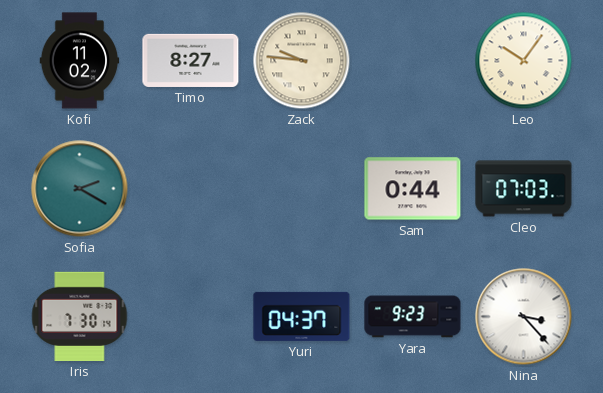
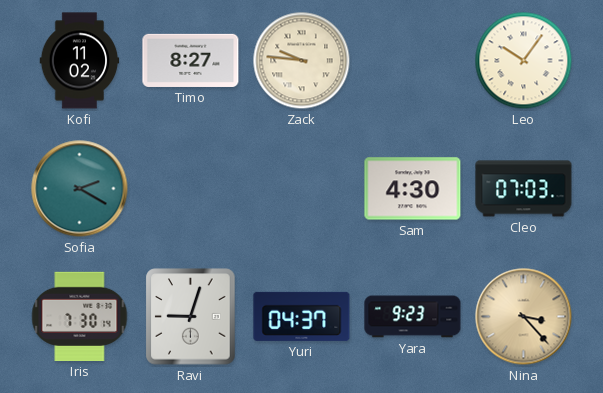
Sam: 0:44 -> 4:30
Ravi: none -> 9:03
Nina dial: white -> champagne
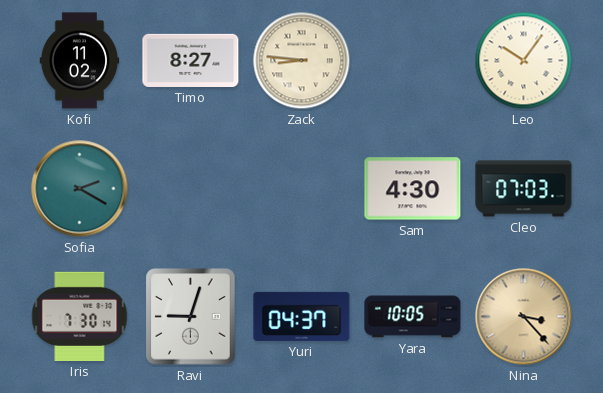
Zack: 9:46 -> 8:46
Yara: 9:23 -> 10:05
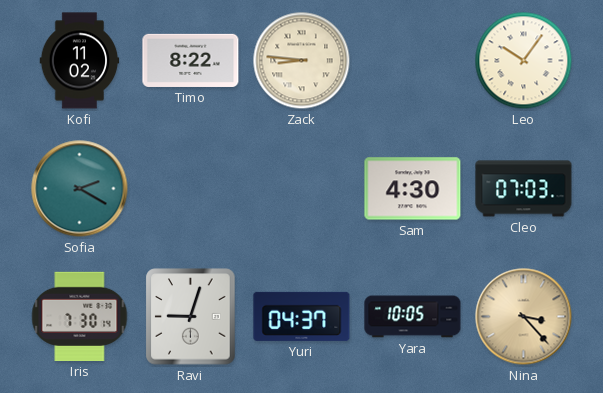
Timo: 8:27 -> 8:22
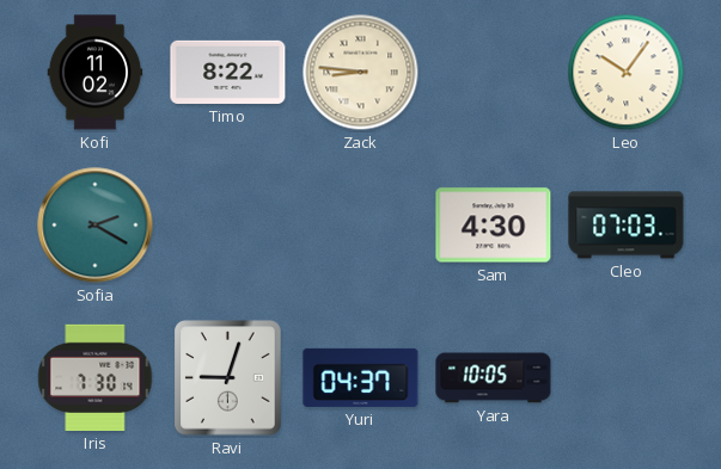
Nina: 3:23 -> none
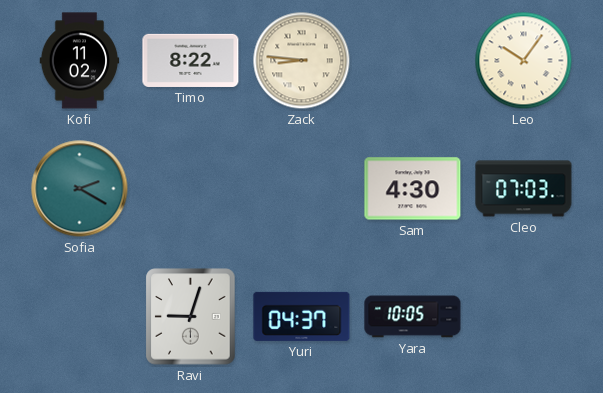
Iris: 7:30 -> none
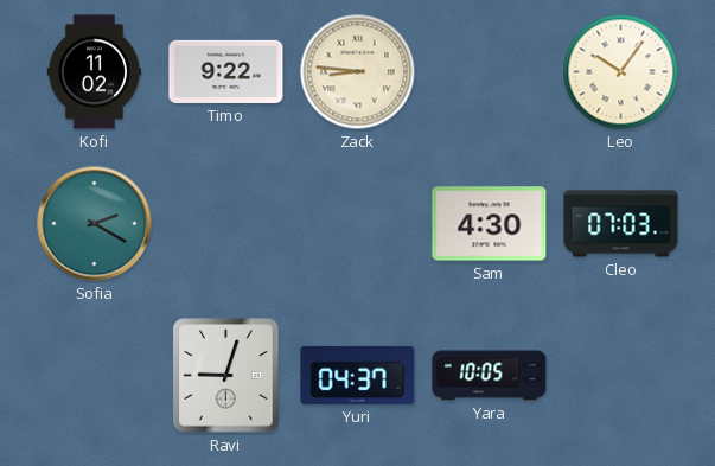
Timo: 8:22 -> 9:22
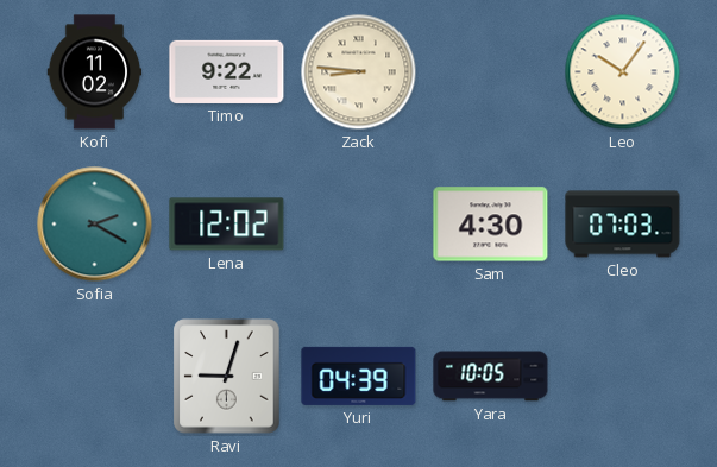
Lena: none -> 12:02
Yuri: 04:37 -> 04:39
